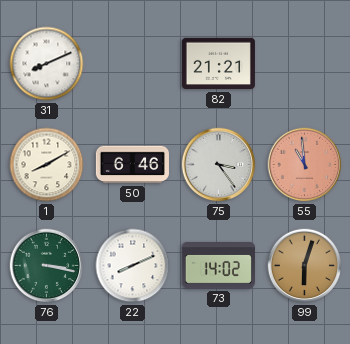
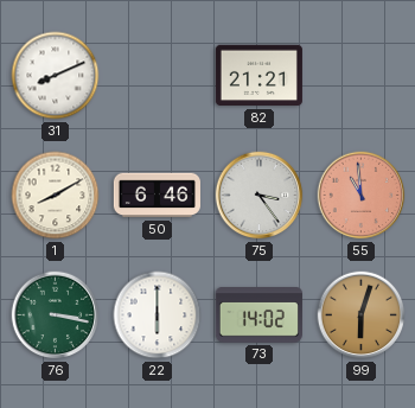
22: 8:11 -> 6:00
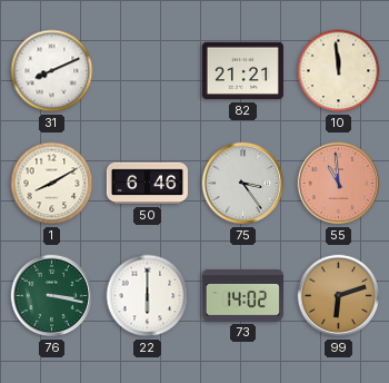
10: none -> 11:59
99: 6:03 -> 6:12
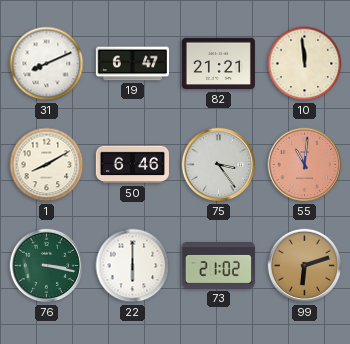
19: none -> 6:47
55: 10:59 -> 11:01
73: 14:02 -> 21:02
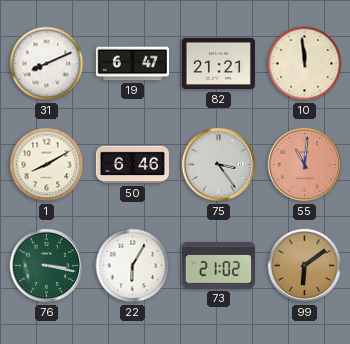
22: 6:00 -> 6:05
99: 6:12 -> 6:09
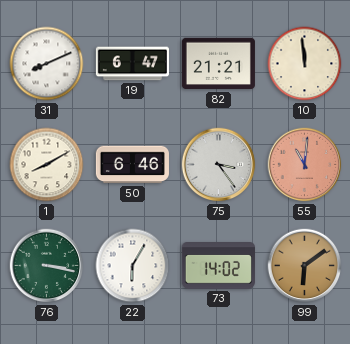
73: 21:02 -> 14:02
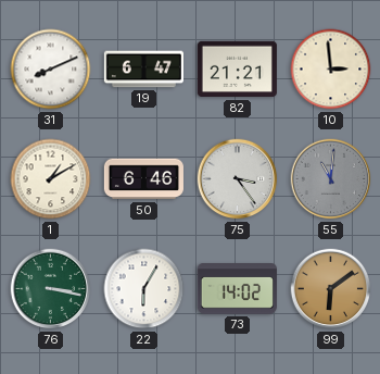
10: 11:59 -> 2:59
1: 8:10 -> 1:10
55 dial: salmon -> grey
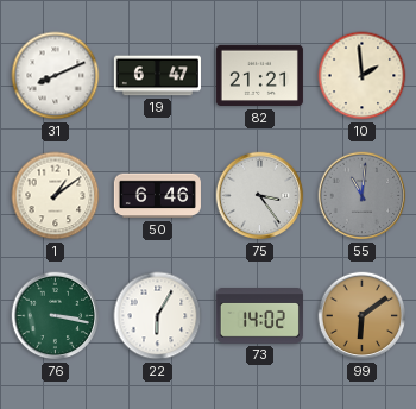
10: 2:59 -> 1:59
1: 1:10 -> 1:09
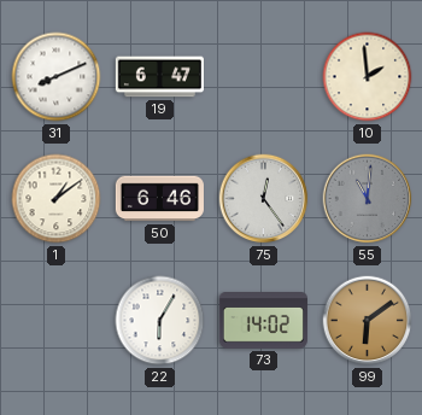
82: 21:21 -> none
75: 3:24 -> 12:24
76: 3:17 -> none
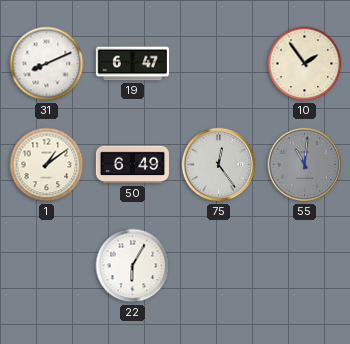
10: 1:59 -> 1:54
50: 6:46 -> 6:49
73: 14:02 -> none
99: 6:09 -> none
